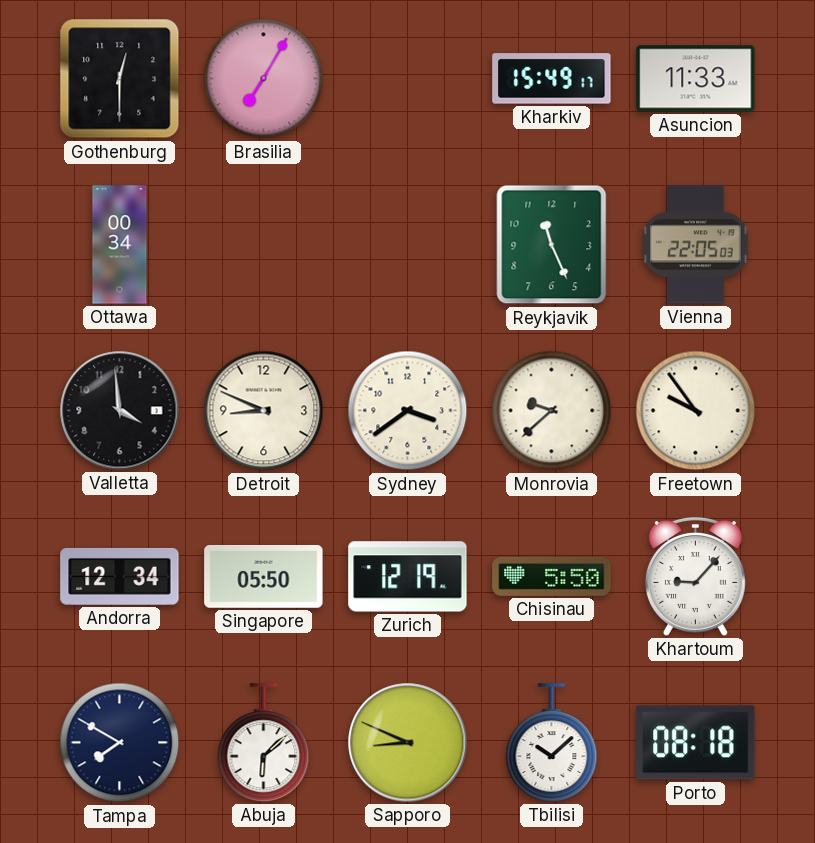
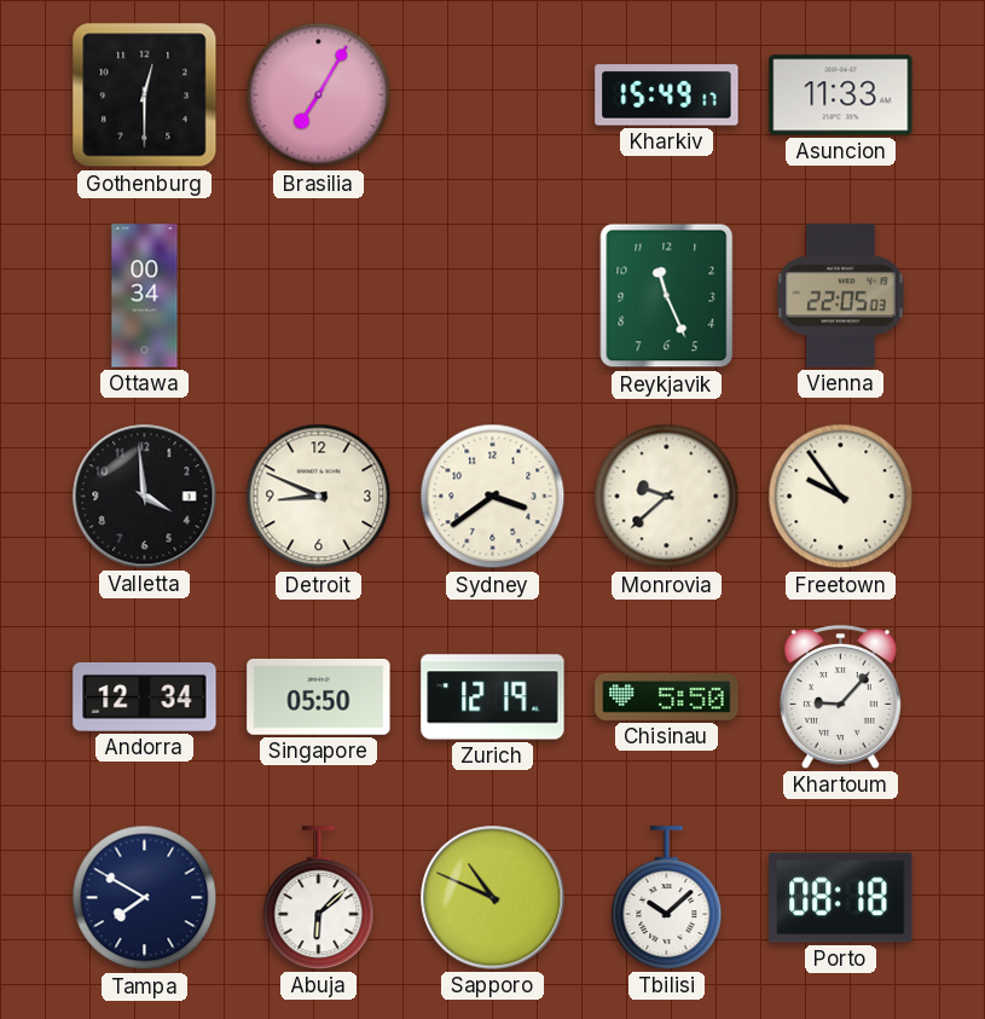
Sapporo: 8:49 -> 10:49
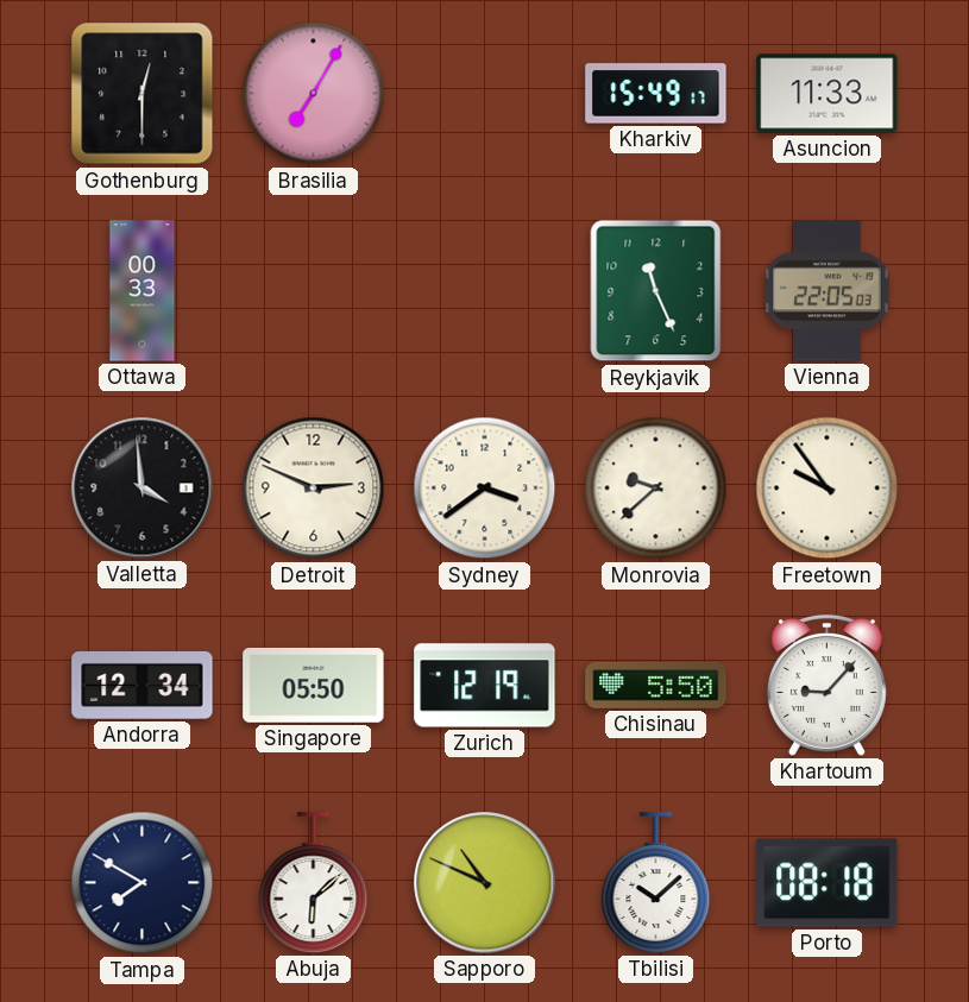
Ottawa: 00:34 -> 00:33
Detroit: 8:49 -> 2:49
